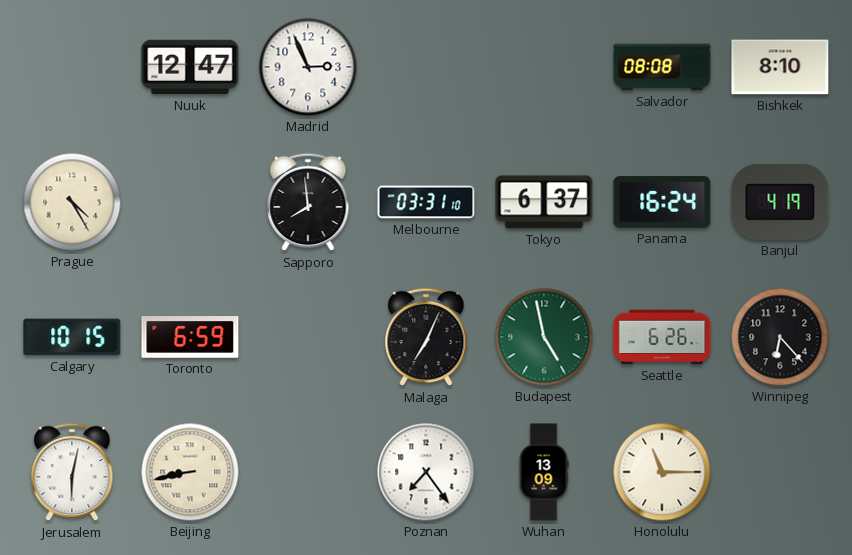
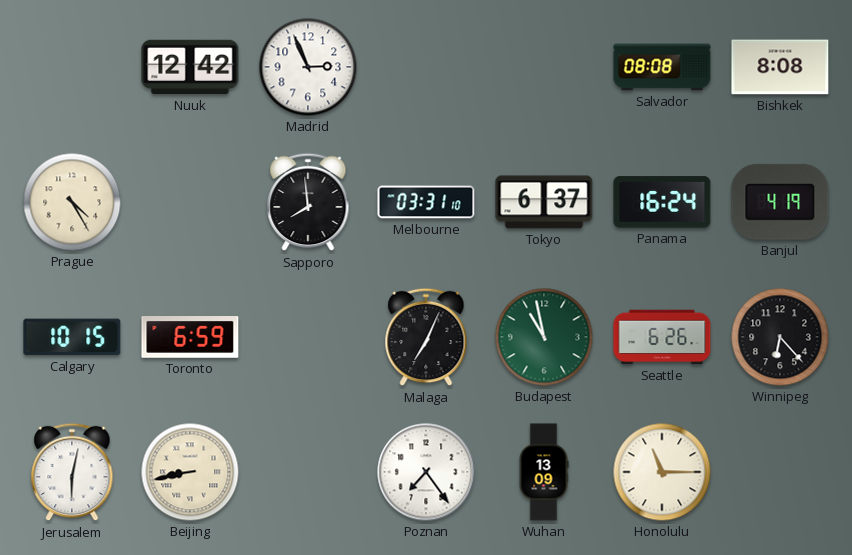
Nuuk: 12:47 -> 12:42
Bishkek: 8:10 -> 8:08
Budapest: 4:58 -> 10:58
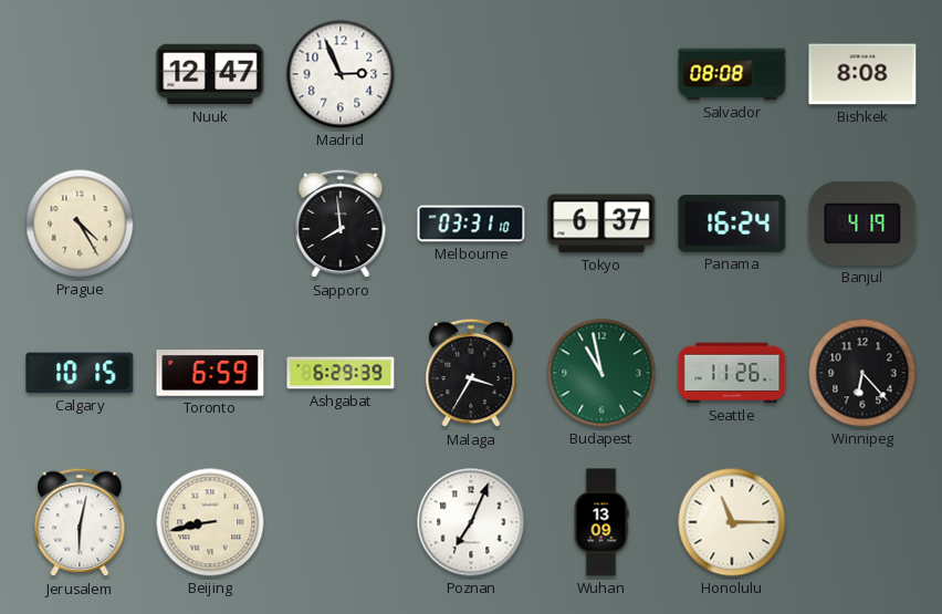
Nuuk: 12:42 -> 12:47
Ashgabat: none -> 6:29
Malaga: 7:04 -> 3:35
Seattle: 6:26 -> 11:26
Poznan: 7:24 -> 7:04
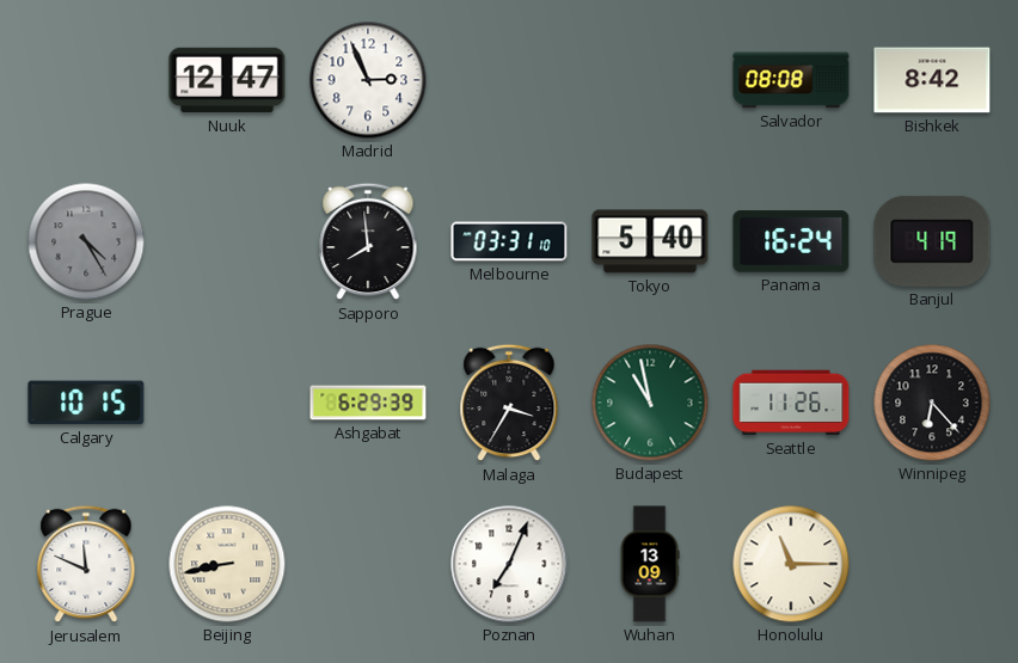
Bishkek: 8:08 -> 8:42
Prague dial: cream -> grey
Tokyo: 6:37 -> 5:40
Toronto: 6:59 -> none
Jerusalem: 6:02 -> 11:49
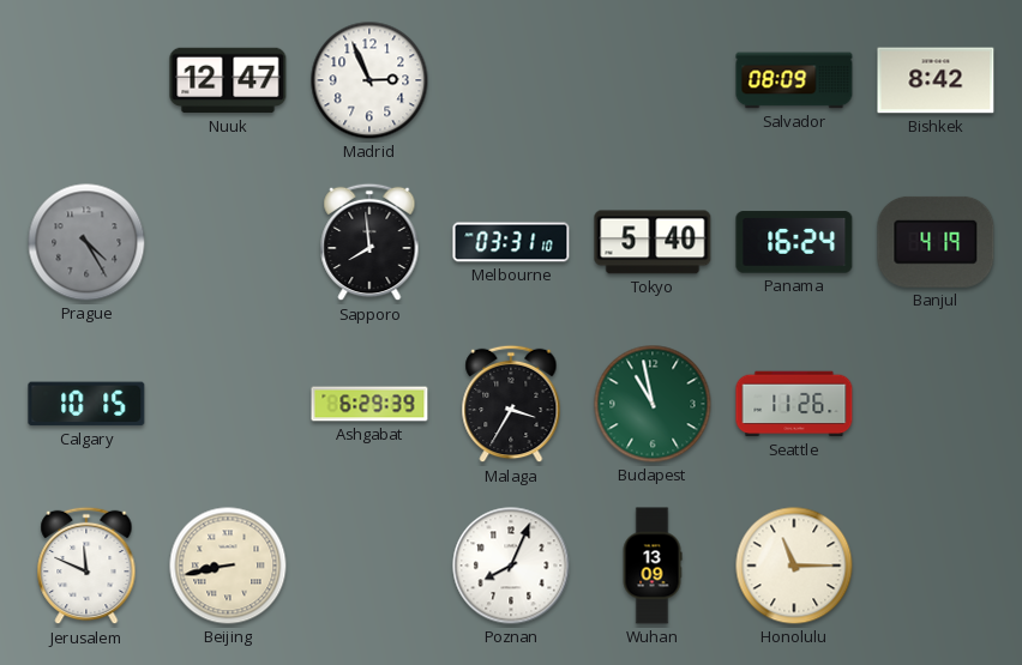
Salvador: 08:08 -> 08:09
Winnipeg: 6:23 -> none
Poznan: 7:04 -> 8:04
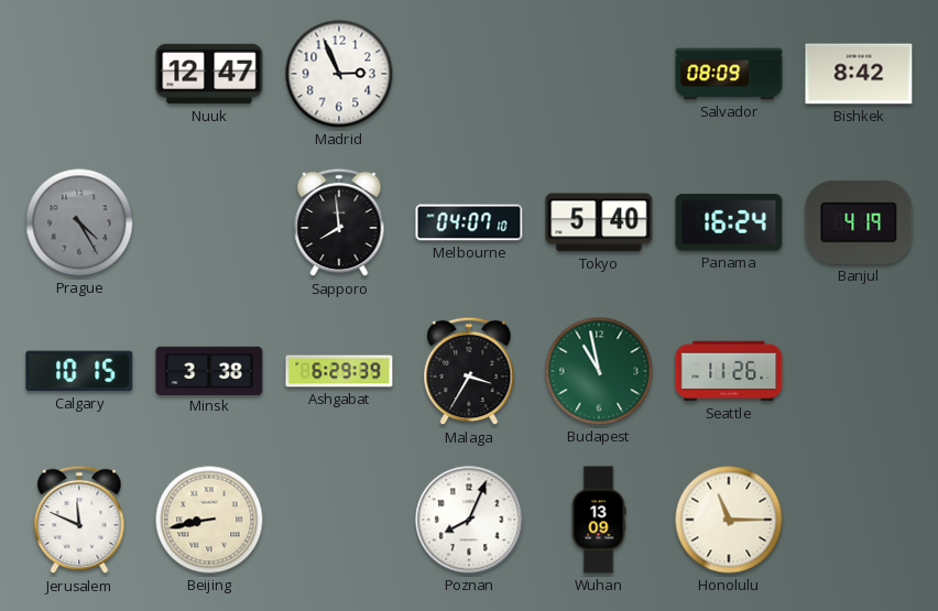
Melbourne: 03:31 -> 04:07
Minsk: none -> 3:38
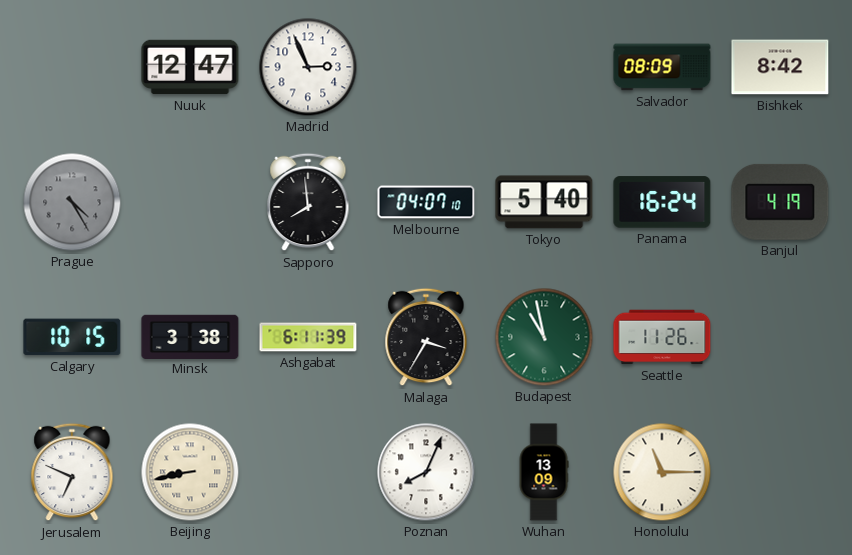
Ashgabat: 6:29 -> 6:11
Jerusalem: 11:49 -> 6:49
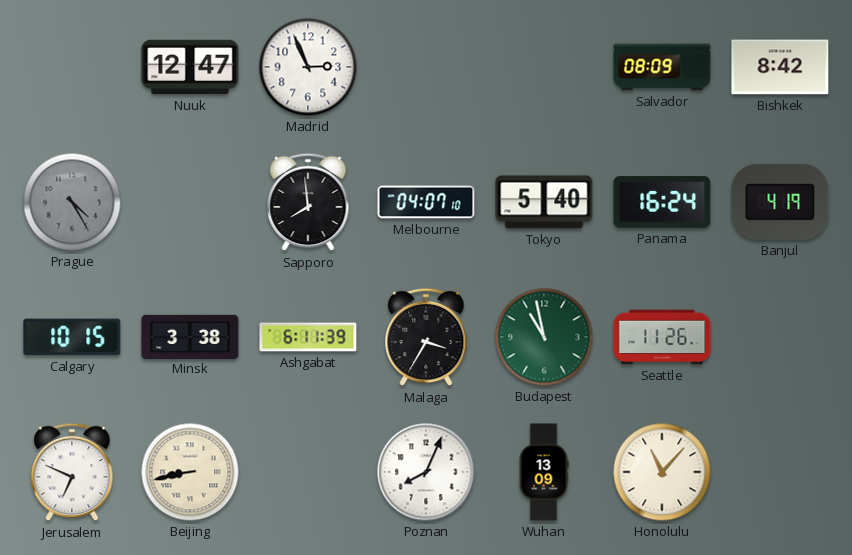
Honolulu: 11:15 -> 11:07
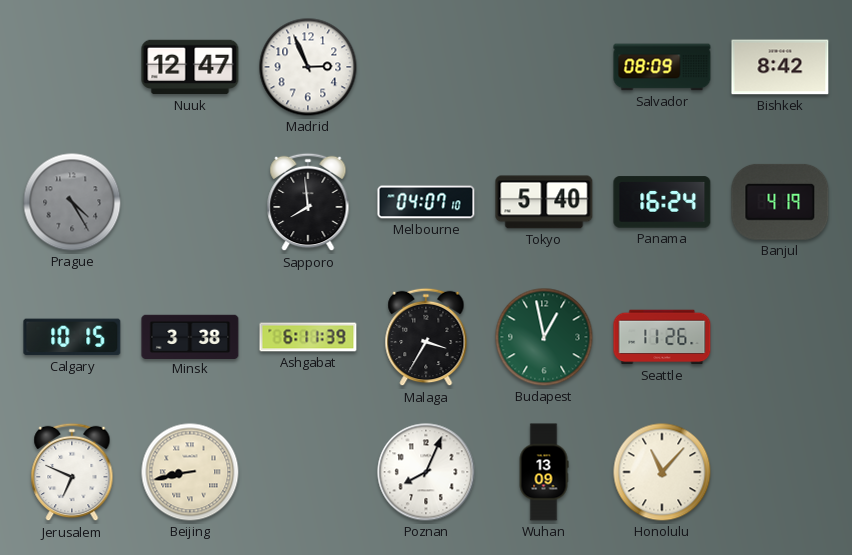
Budapest: 10:58 -> 12:58
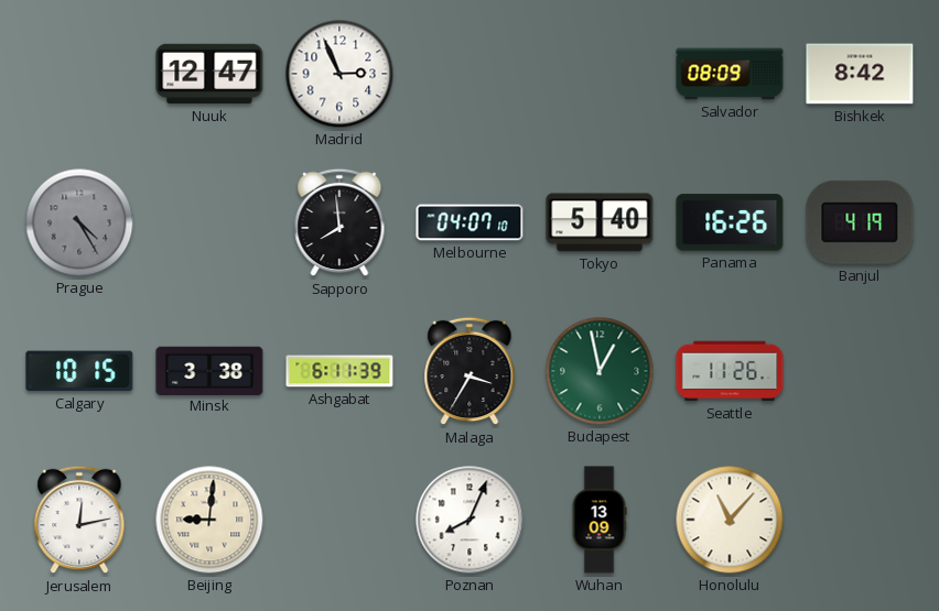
Panama: 16:24 -> 16:26
Jerusalem: 6:49 -> 12:13
Beijing: 8:43 -> 9:01
